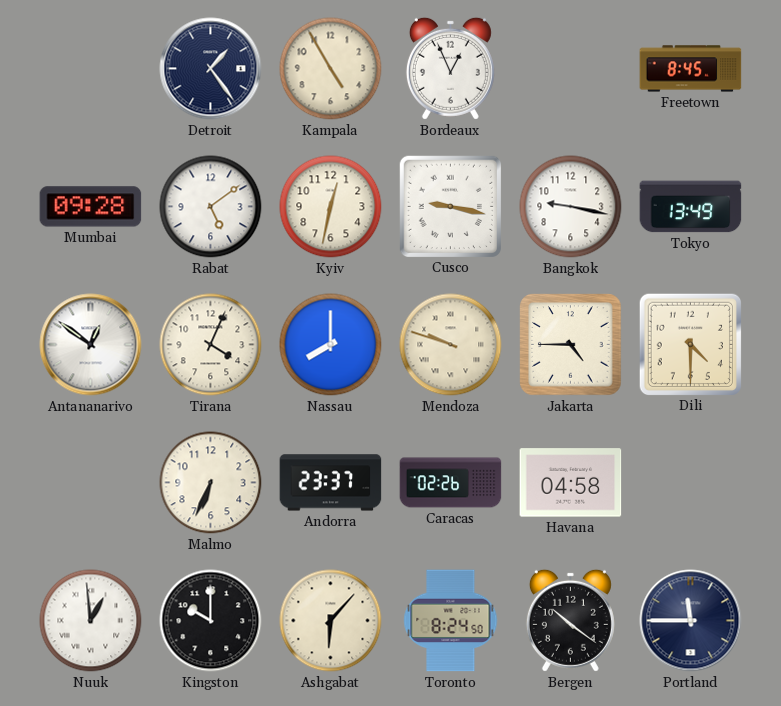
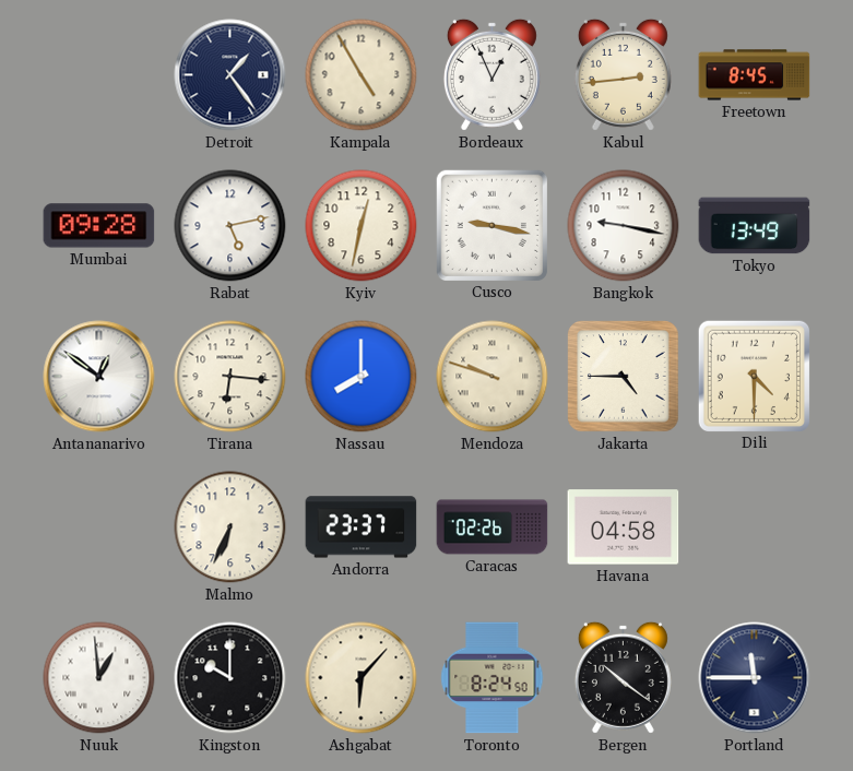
Kabul: none -> 2:44
Rabat: 5:09 -> 5:13
Tirana: 4:04 -> 6:16
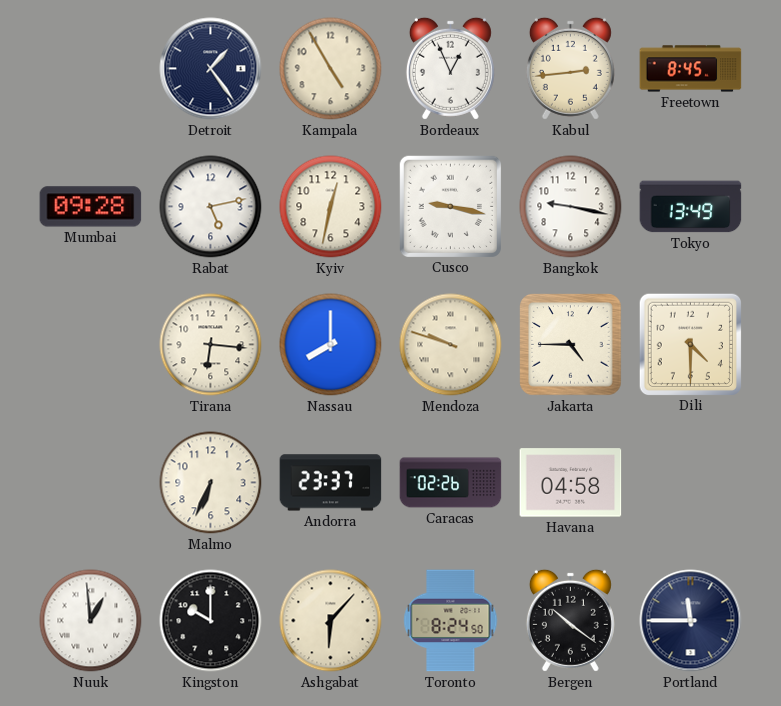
Antananarivo: 12:51 -> none
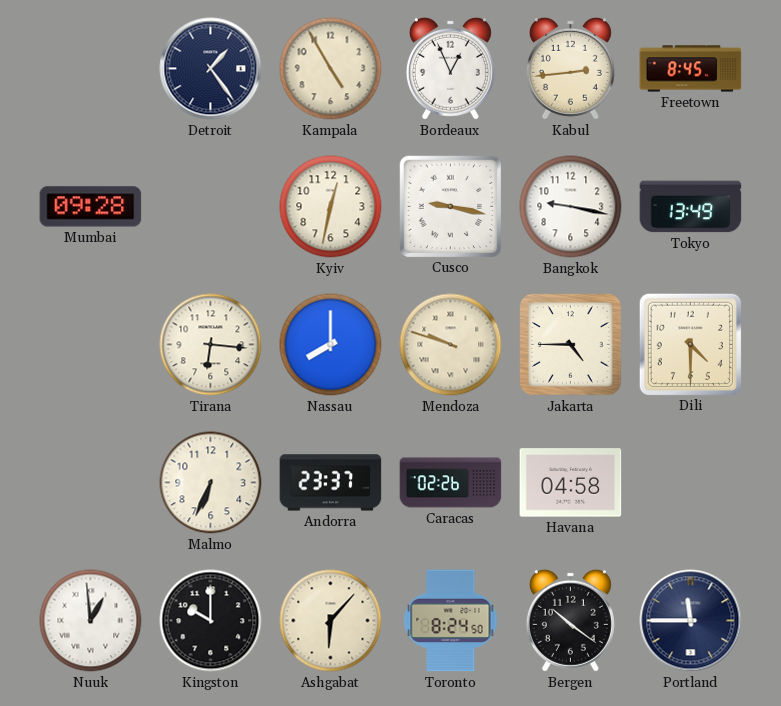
Rabat: 5:13 -> none
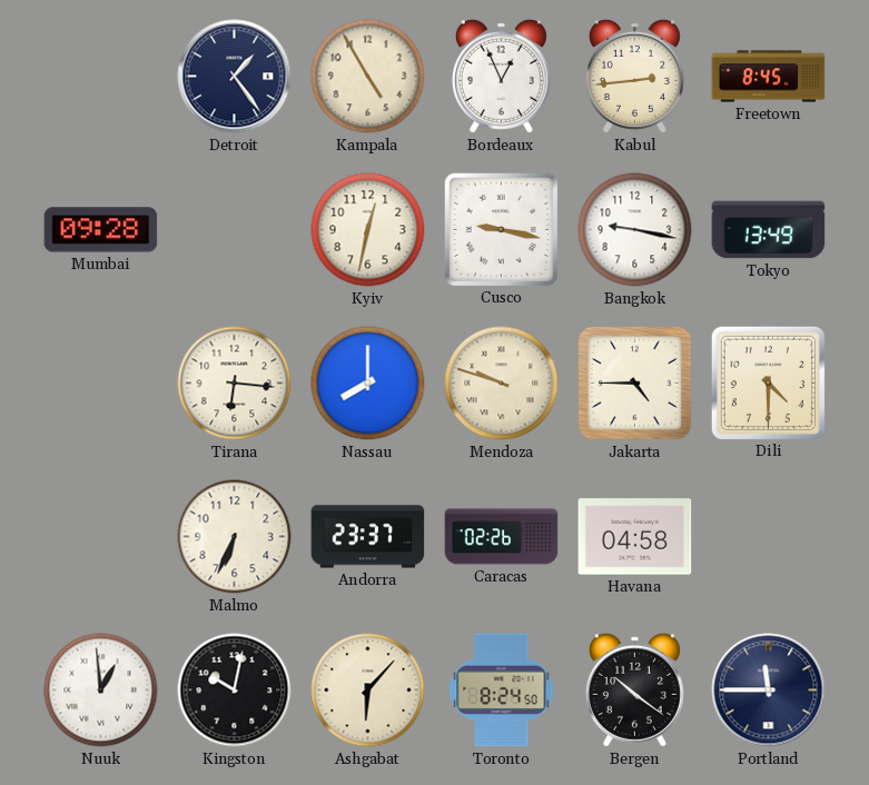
Kingston: 10:00 -> 10:02
